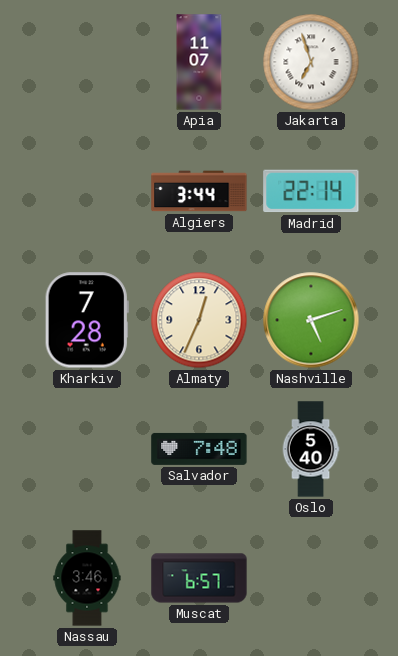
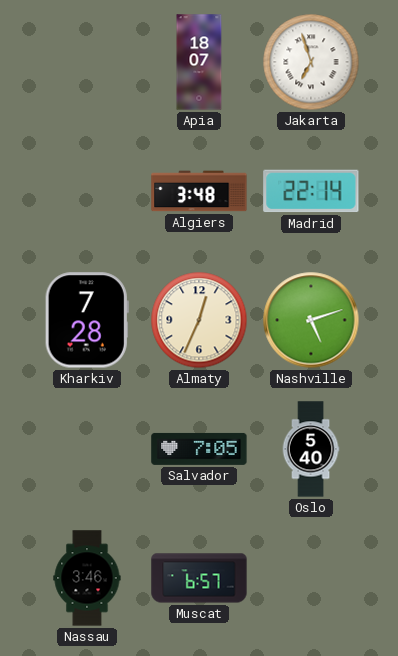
Apia: 11:07 -> 18:07
Algiers: 3:44 -> 3:48
Salvador: 7:48 -> 7:05
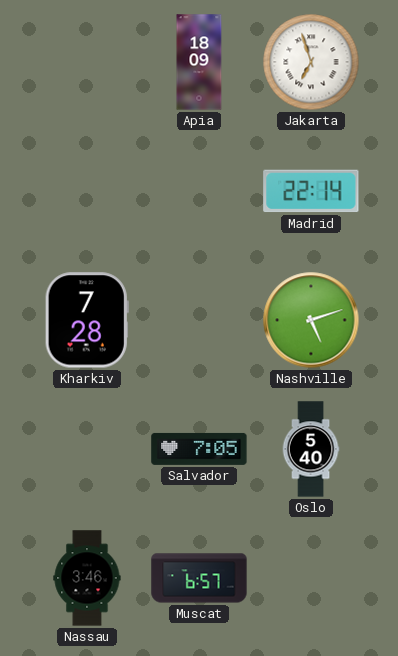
Apia: 18:07 -> 18:09
Algiers: 3:48 -> none
Almaty: 12:34 -> none
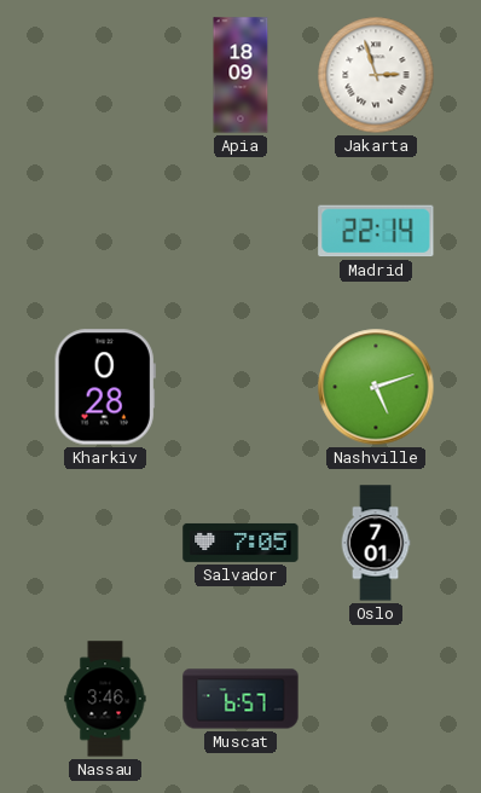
Jakarta: 6:57 -> 2:57
Kharkiv: 7:28 -> 0:28
Oslo: 5:40 -> 7:01
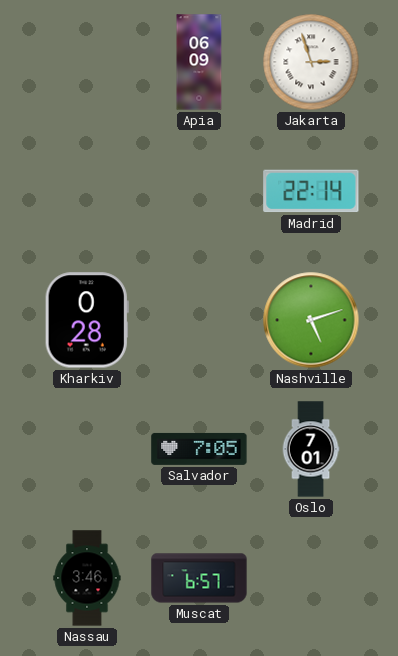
Apia: 18:09 -> 06:09
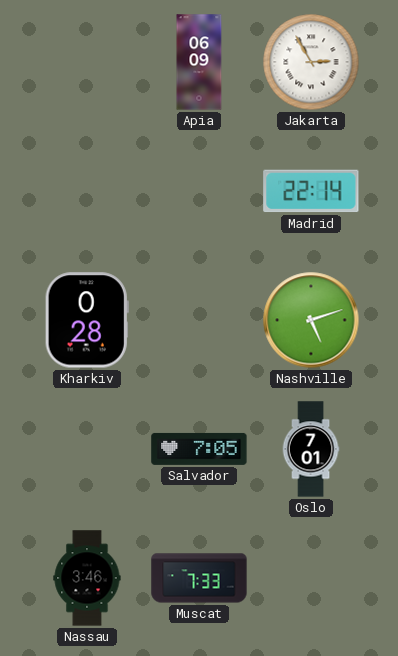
Jakarta: 2:57 -> 2:55
Muscat: 6:57 -> 7:33
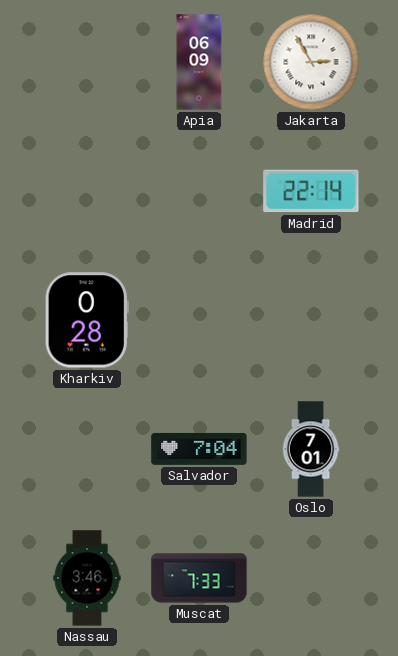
Nashville: 5:12 -> none
Salvador: 7:05 -> 7:04
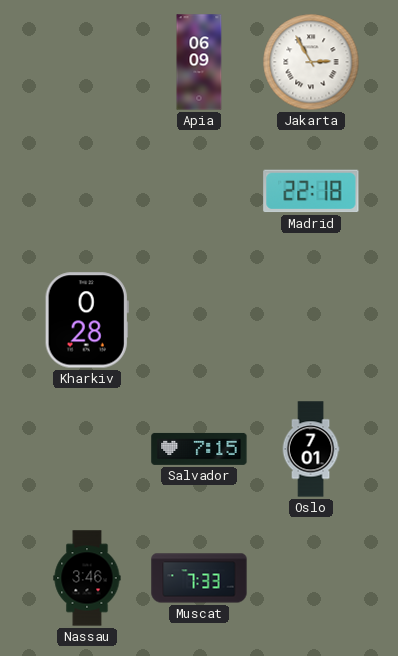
Madrid: 22:14 -> 22:18
Salvador: 7:04 -> 7:15
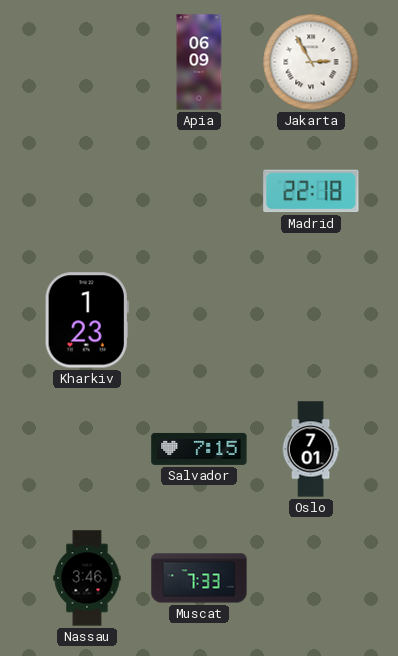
Kharkiv: 0:28 -> 1:23
